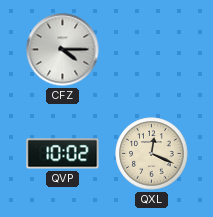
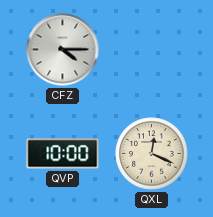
QVP: 10:02 -> 10:00
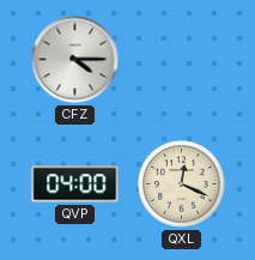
QVP: 10:00 -> 04:00
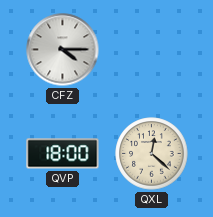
QVP: 04:00 -> 18:00
QXL: 12:19 -> 12:22
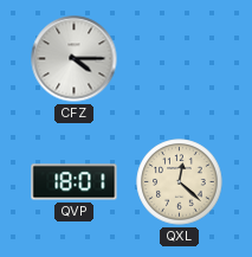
QVP: 18:00 -> 18:01
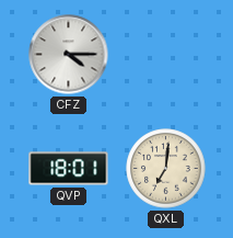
QXL: 12:22 -> 7:01
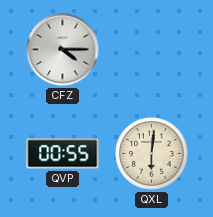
QVP: 18:01 -> 00:55
QXL: 7:01 -> 6:01
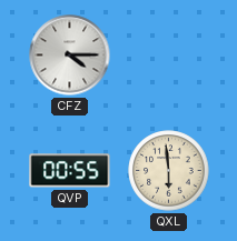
QXL: 6:01 -> 5:59
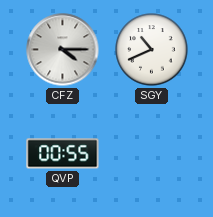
SGY: none -> 10:41
QXL: 5:59 -> none
